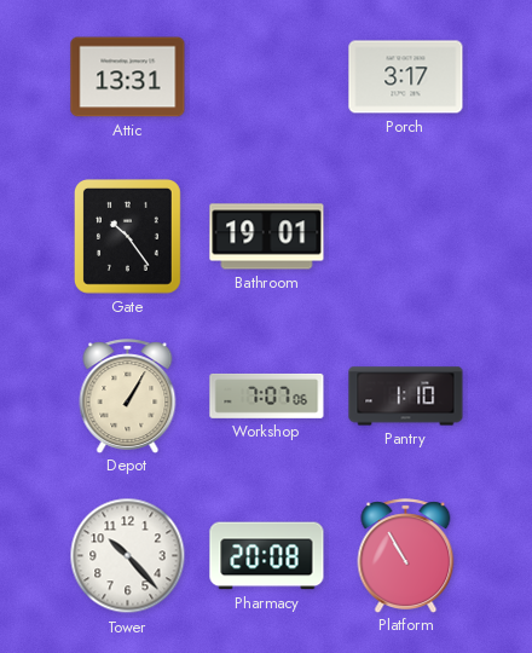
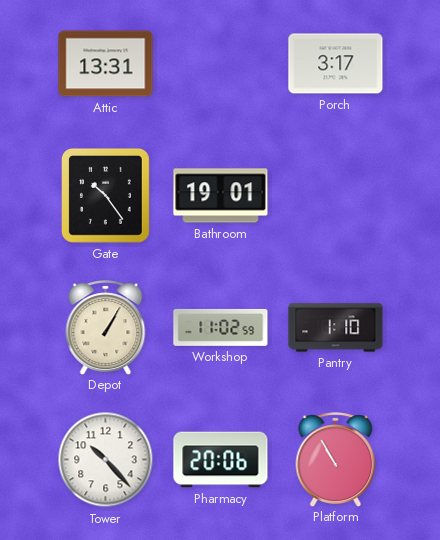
Workshop: 7:07 -> 11:02
Pharmacy: 20:08 -> 20:06
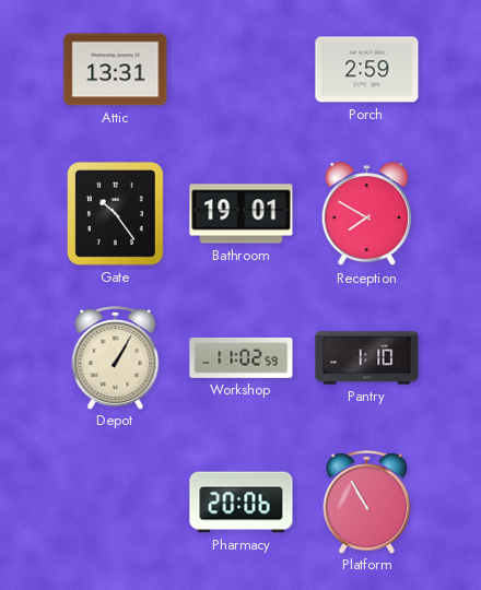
Porch: 3:17 -> 2:59
Reception: none -> 7:50
Tower: 10:23 -> none
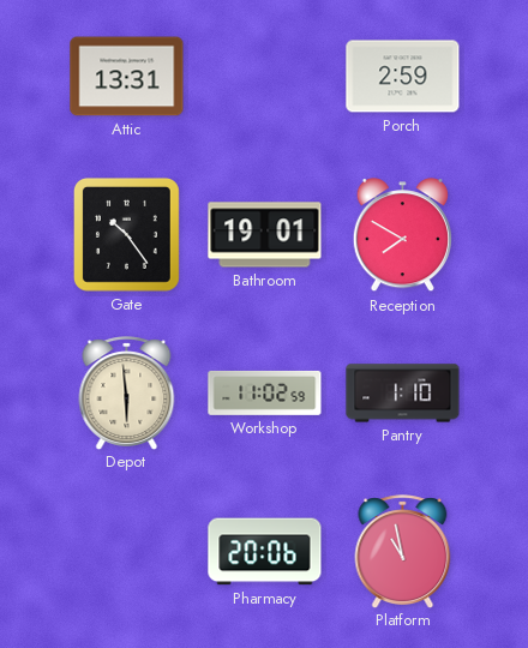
Depot: 1:05 -> 5:59
Platform: 10:55 -> 10:58
